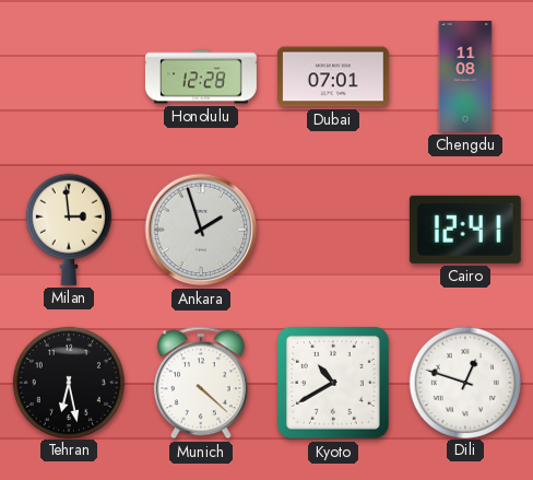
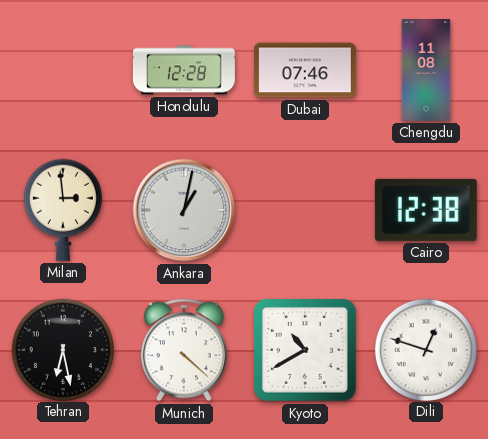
Dubai: 07:01 -> 07:46
Ankara: 1:57 -> 1:02
Cairo: 12:41 -> 12:38
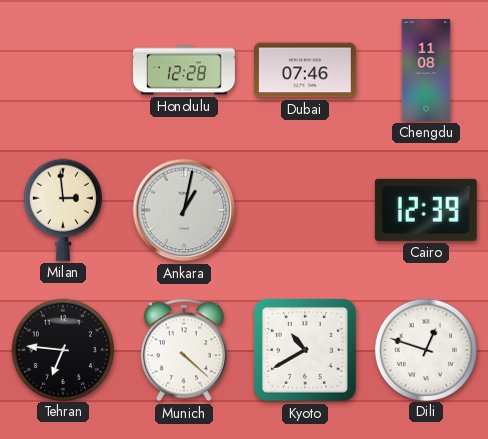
Cairo: 12:38 -> 12:39
Tehran: 6:28 -> 6:46
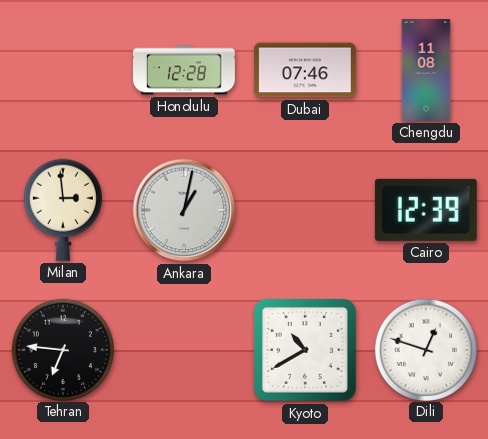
Munich: 4:22 -> none
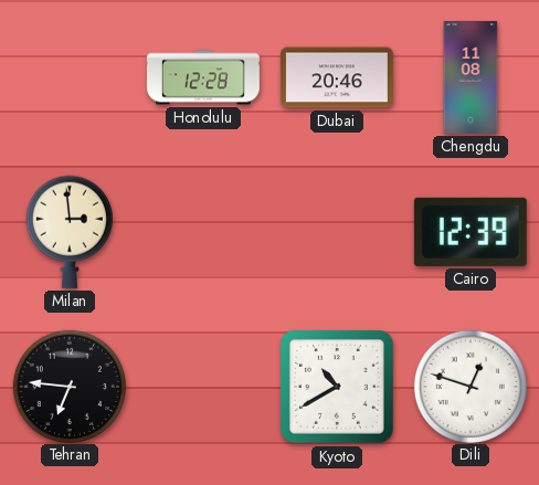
Dubai: 07:46 -> 20:46
Ankara: 1:02 -> none
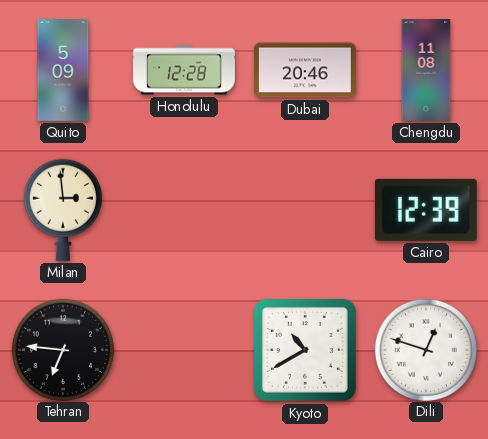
Quito: none -> 5:09
